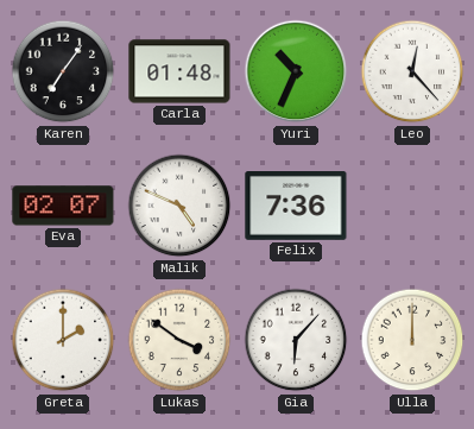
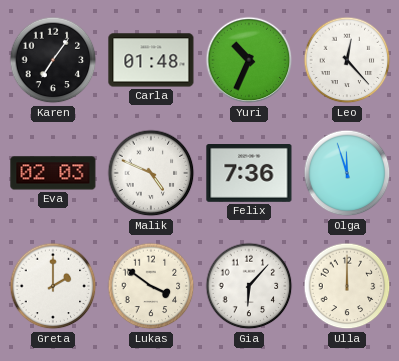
Eva: 02:07 -> 02:03
Olga: none -> 11:57
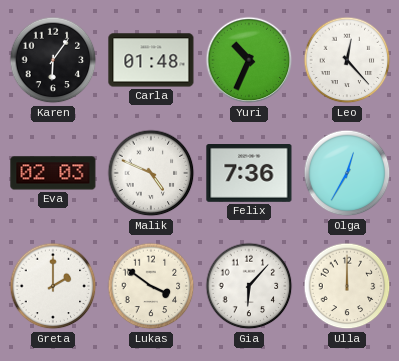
Karen: 7:06 -> 6:06
Olga: 11:57 -> 12:35
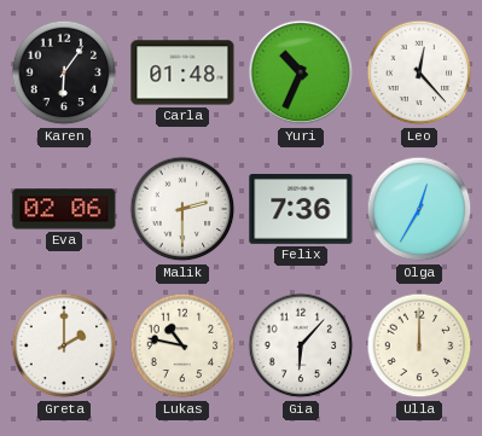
Eva: 02:03 -> 02:06
Malik: 4:49 -> 2:30
Lukas: 3:51 -> 10:47
